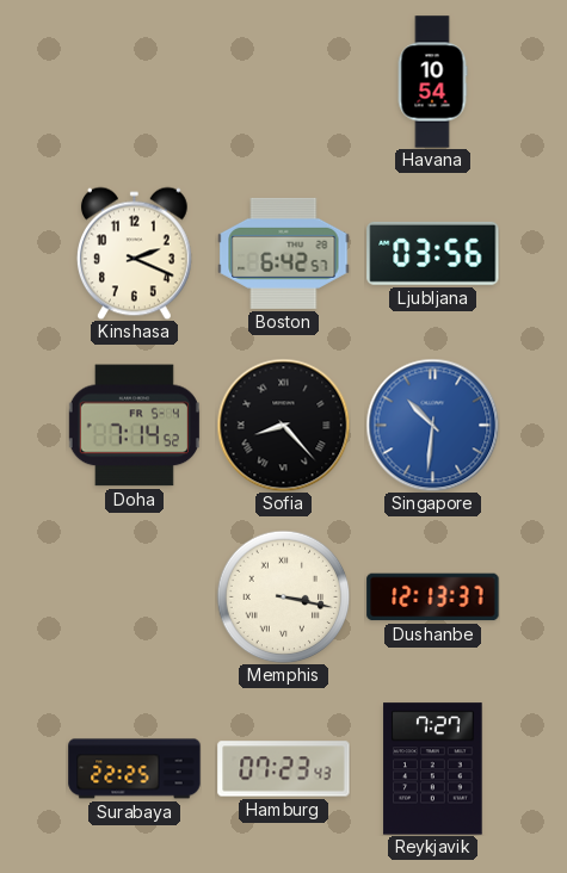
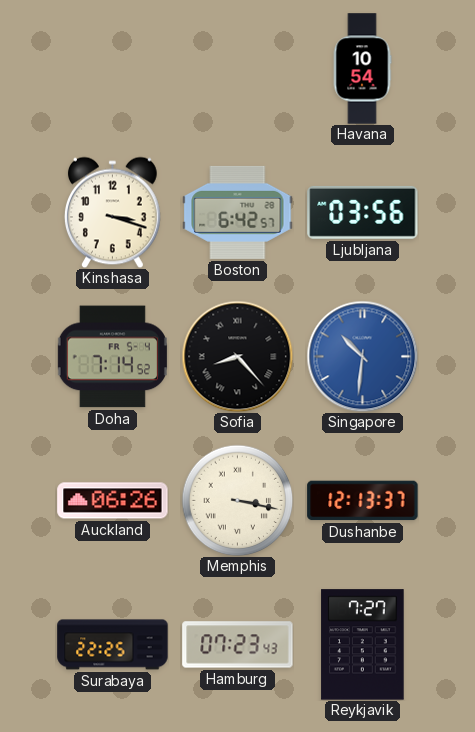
Kinshasa: 2:19 -> 3:18
Auckland: none -> 06:26
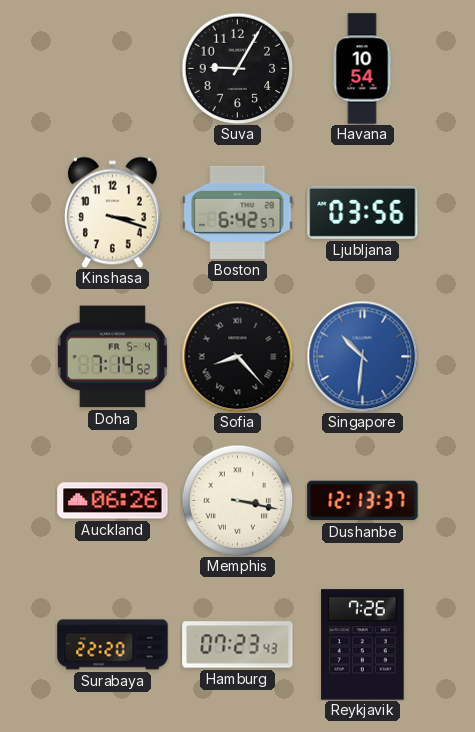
Suva: none -> 9:05
Surabaya: 22:25 -> 22:20
Reykjavik: 7:27 -> 7:26
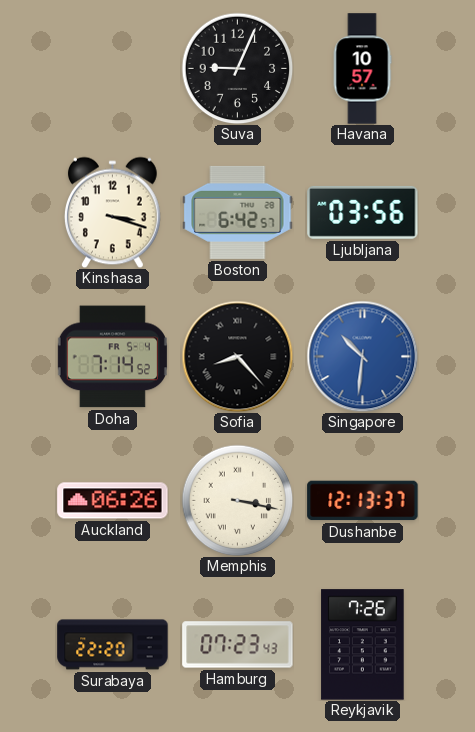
Suva: 9:05 -> 9:04
Havana: 10:54 -> 10:57
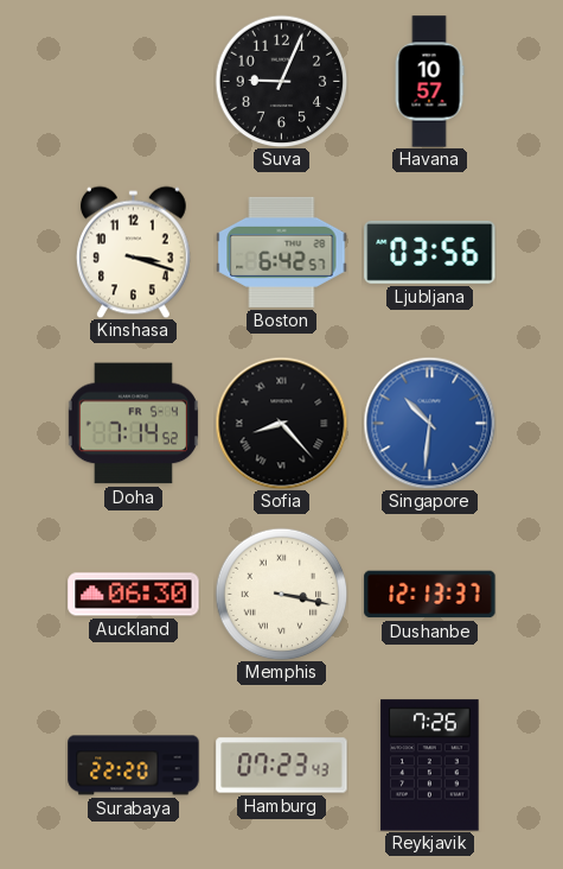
Auckland: 06:26 -> 06:30
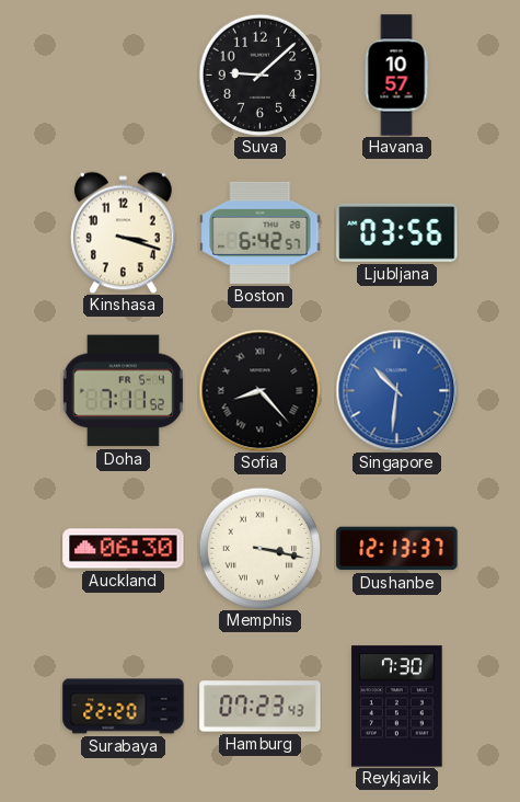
Suva: 9:04 -> 9:08
Doha: 7:14 -> 7:11
Reykjavik: 7:26 -> 7:30
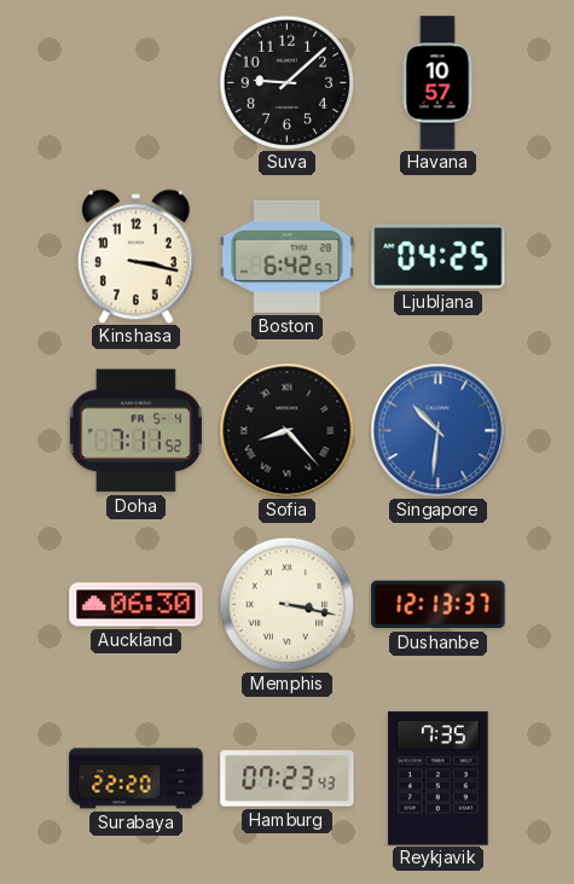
Kinshasa: 3:18 -> 3:17
Ljubljana: 03:56 -> 04:25
Reykjavik: 7:30 -> 7:35
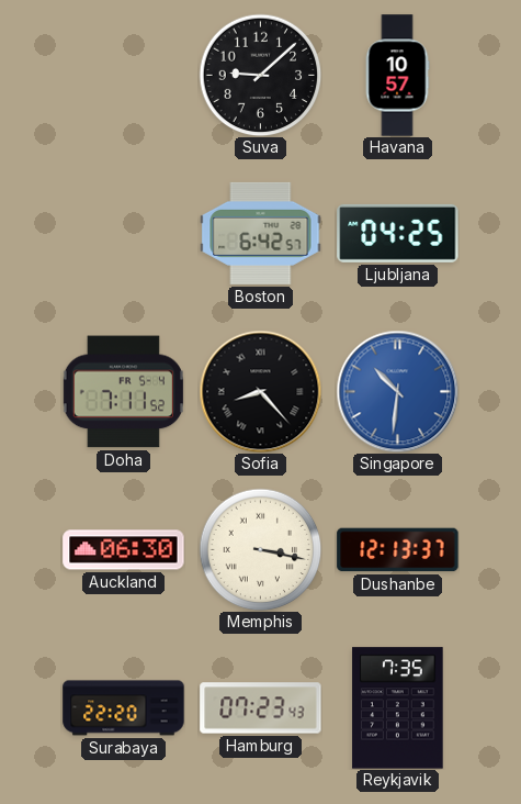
Kinshasa: 3:17 -> none
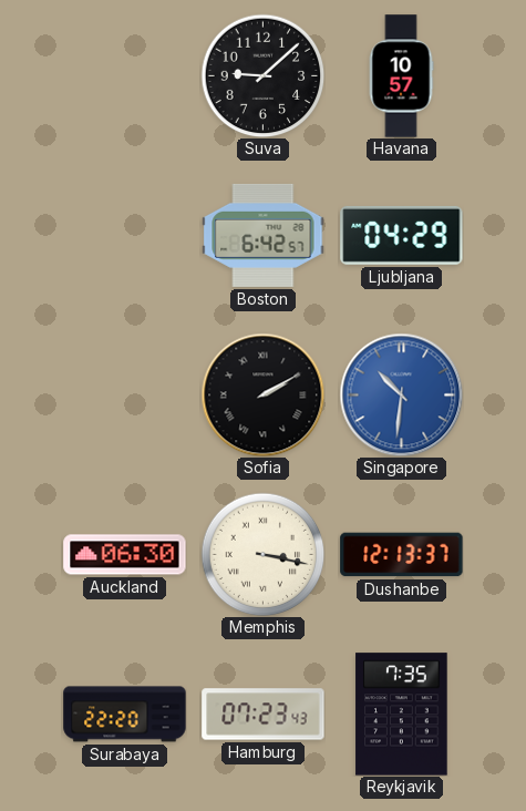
Ljubljana: 04:25 -> 04:29
Doha: 7:11 -> none
Sofia: 8:23 -> 2:10
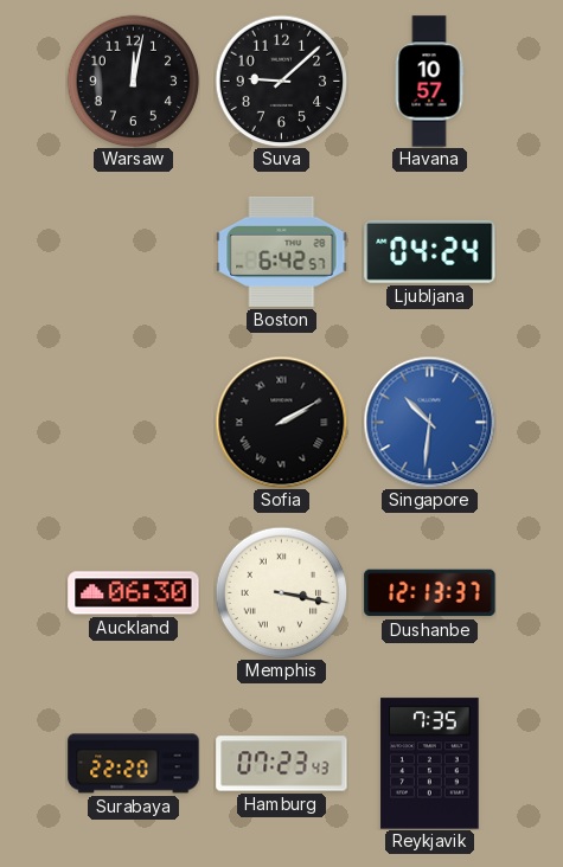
Warsaw: none -> 12:02
Ljubljana: 04:29 -> 04:24
